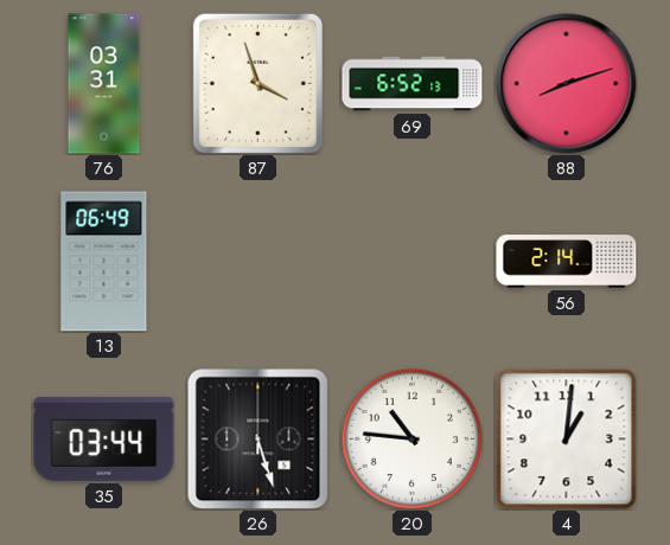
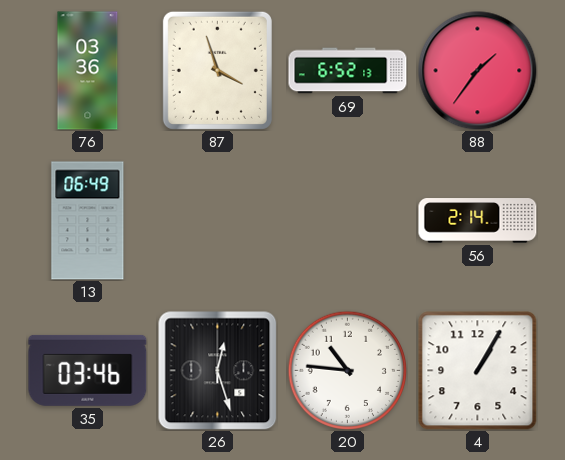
76: 03:31 -> 03:36
88: 8:12 -> 1:36
35: 03:44 -> 03:46
26: 5:27 -> 12:27
4: 1:01 -> 1:05
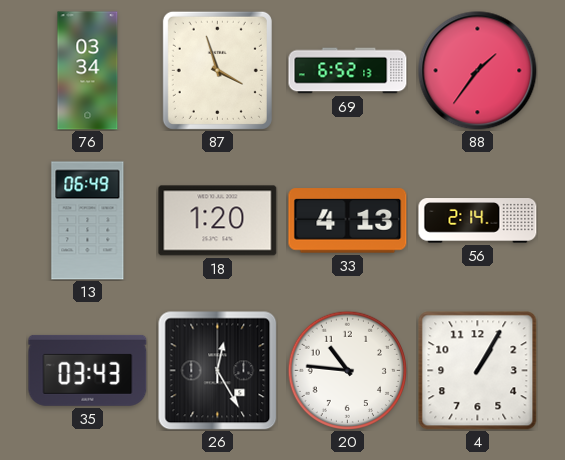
76: 03:36 -> 03:34
18: none -> 1:20
33: none -> 4:13
35: 03:46 -> 03:43
26: 12:27 -> 12:25
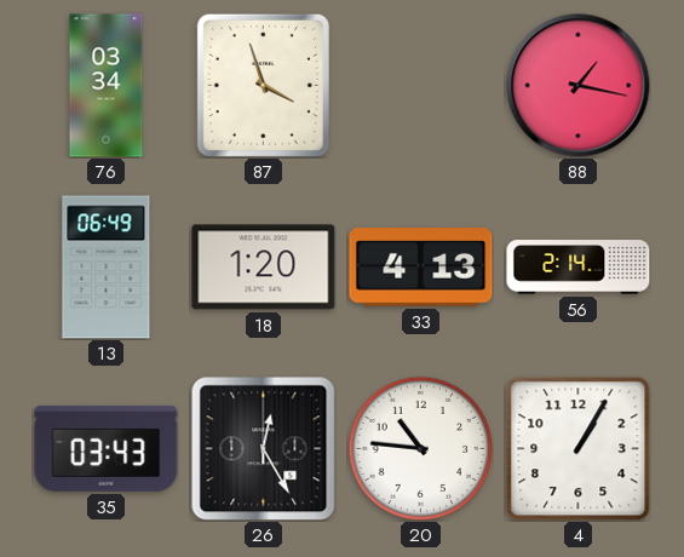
69: 6:52 -> none
88: 1:36 -> 1:17
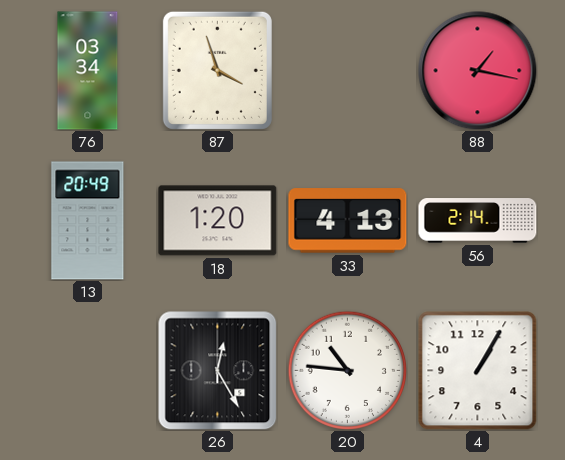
13: 06:49 -> 20:49
35: 03:43 -> none
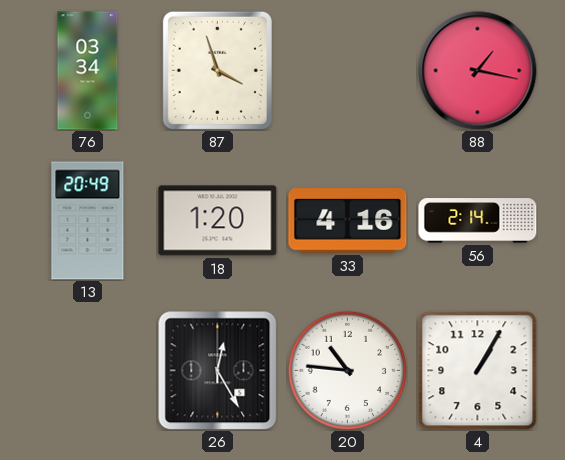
33: 4:13 -> 4:16
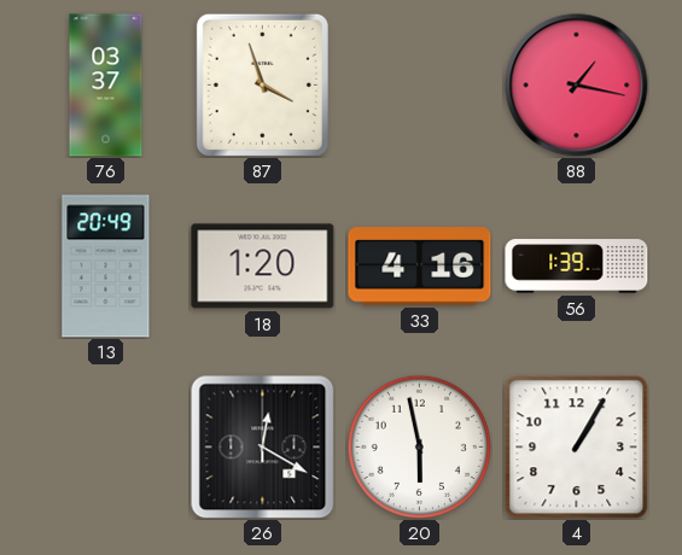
76: 03:34 -> 03:37
56: 2:14 -> 1:39
26: 12:25 -> 12:20
20: 10:46 -> 5:58
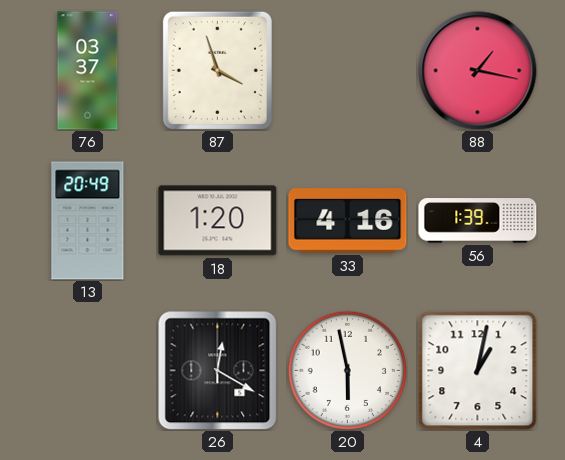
4: 1:05 -> 1:02
